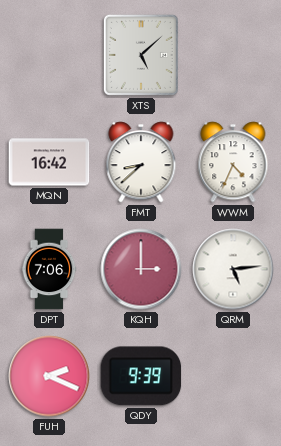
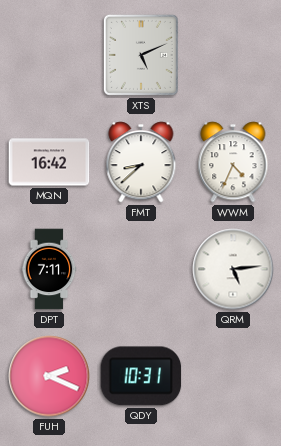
XTS: 5:08 -> 5:11
DPT: 7:06 -> 7:11
KQH: 3:00 -> none
QDY: 9:39 -> 10:31
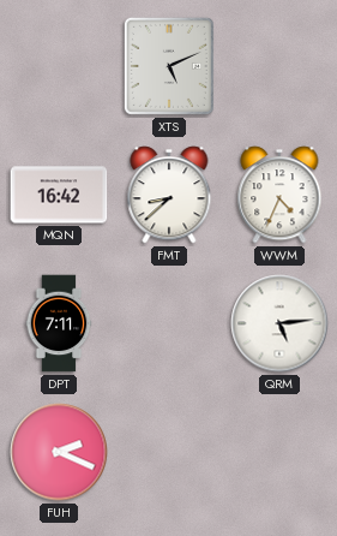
QDY: 10:31 -> none
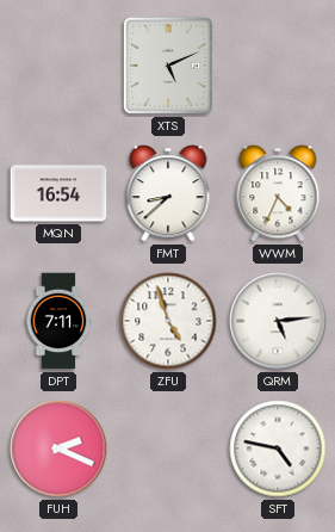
MQN: 16:42 -> 16:54
ZFU: none -> 4:57
SFT: none -> 4:47
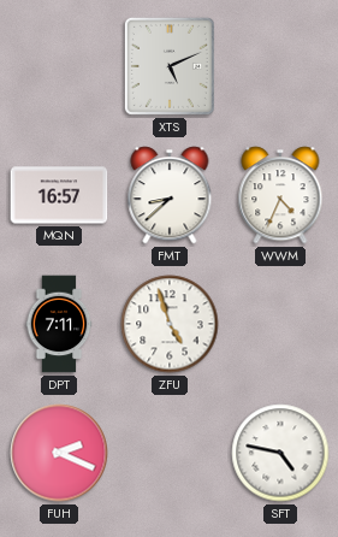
MQN: 16:54 -> 16:57
QRM: 5:14 -> none
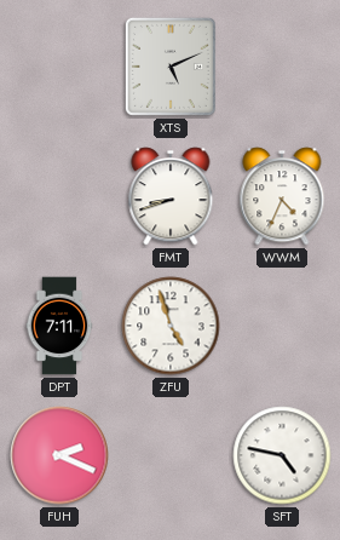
MQN: 16:57 -> none
FMT: 8:38 -> 8:42
